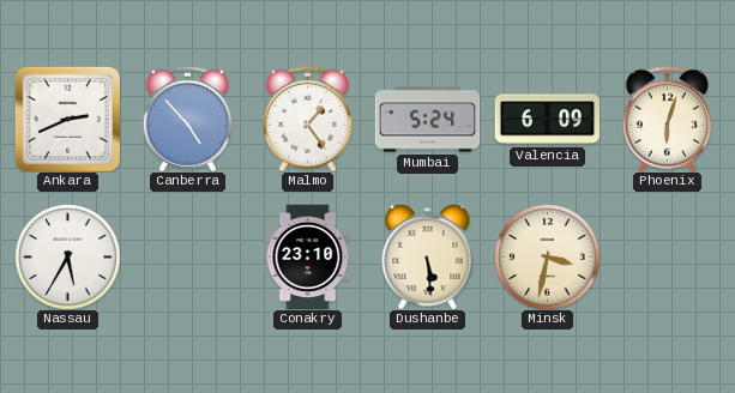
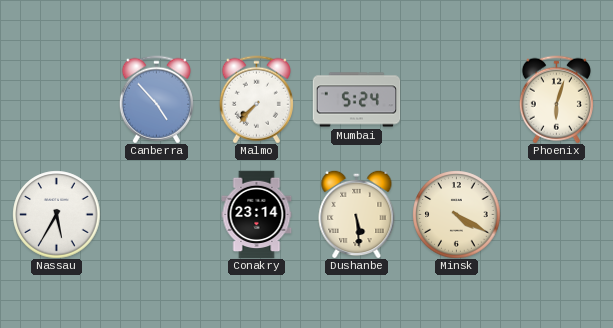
Ankara: 2:41 -> none
Malmo: 1:24 -> 7:37
Valencia: 6:09 -> none
Conakry: 23:10 -> 23:14
Minsk: 3:32 -> 4:20
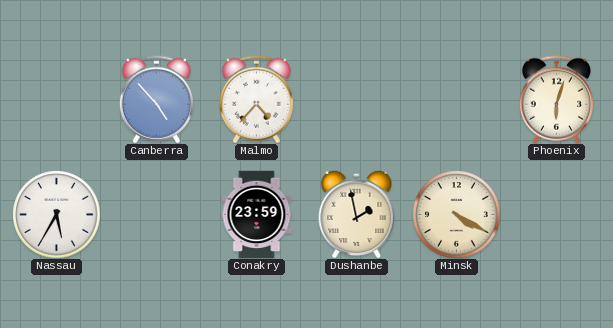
Malmo: 7:37 -> 4:37
Mumbai: 5:24 -> none
Conakry: 23:14 -> 23:59
Dushanbe: 5:29 -> 1:58
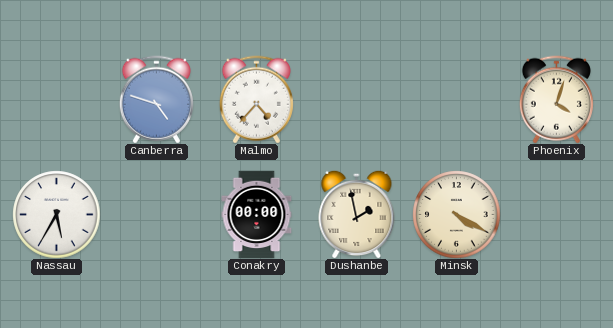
Canberra: 4:53 -> 4:48
Phoenix: 6:03 -> 4:03
Conakry: 23:59 -> 00:00
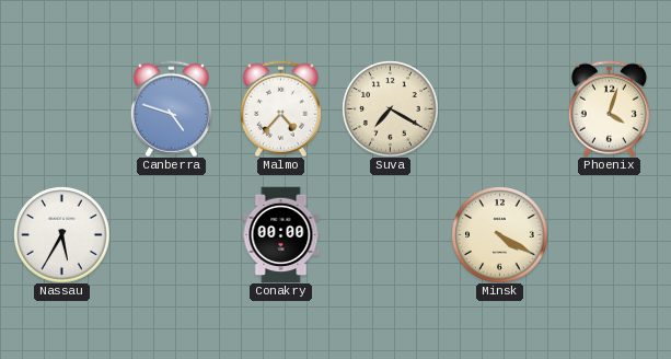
Suva: none -> 7:20
Dushanbe: 1:58 -> none
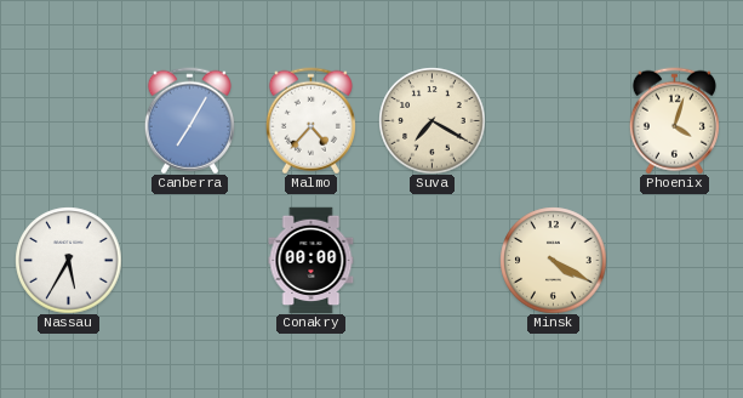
Canberra: 4:48 -> 7:05
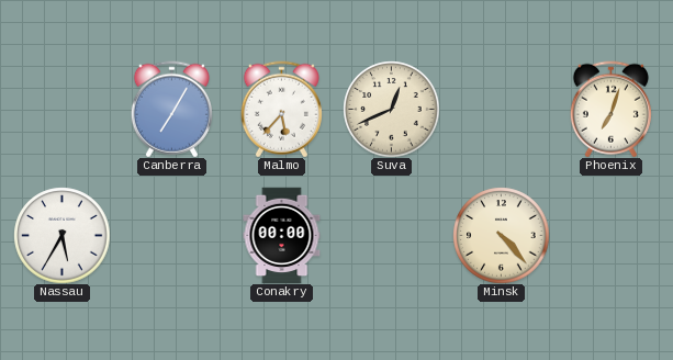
Malmo: 4:37 -> 5:37
Suva: 7:20 -> 12:41
Phoenix: 4:03 -> 7:03
Minsk: 4:20 -> 4:23
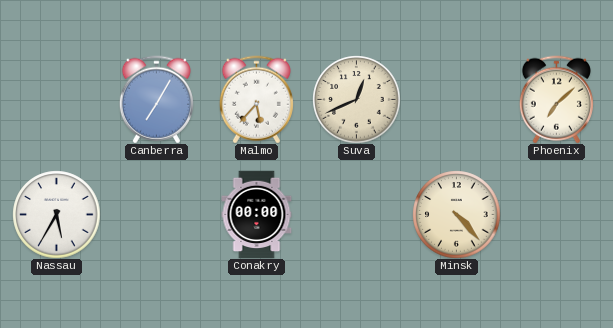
Phoenix: 7:03 -> 7:08
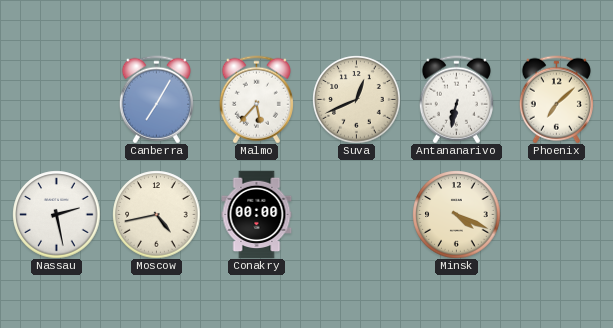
Antananarivo: none -> 6:32
Nassau: 5:35 -> 2:28
Moscow: none -> 4:43
Minsk: 4:23 -> 4:19
